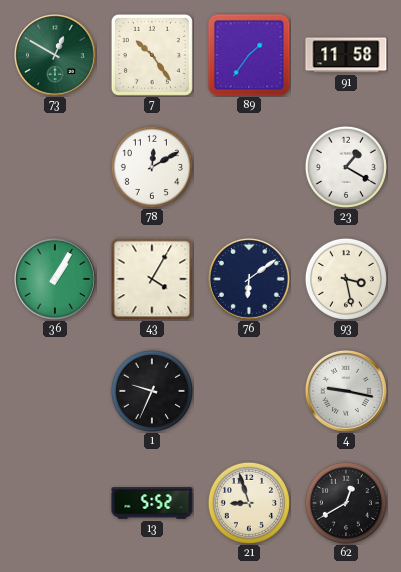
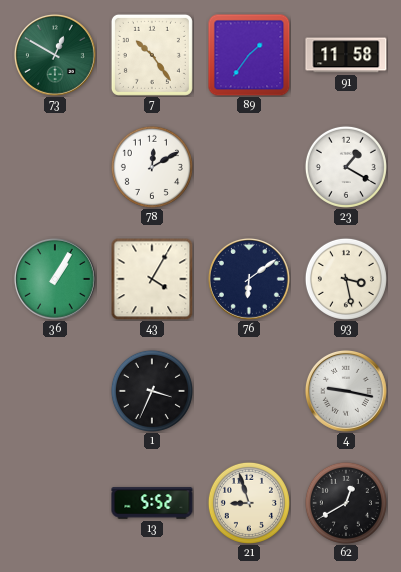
1: 9:34 -> 3:34
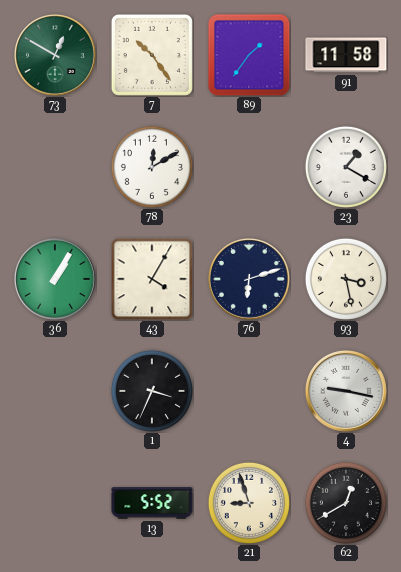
76: 6:09 -> 6:12
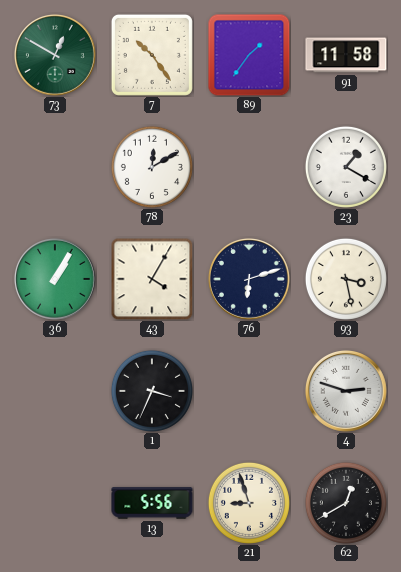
4: 9:17 -> 2:48
13: 5:52 -> 5:56
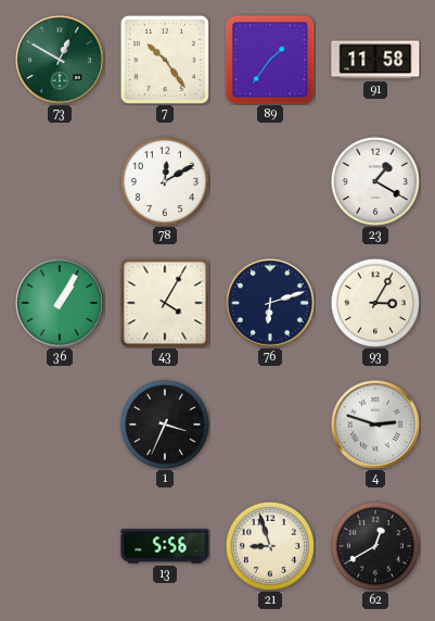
93: 3:28 -> 3:05
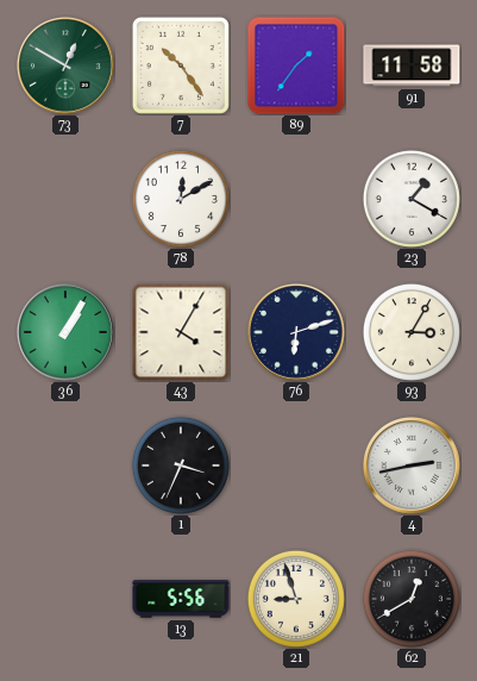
4: 2:48 -> 2:43
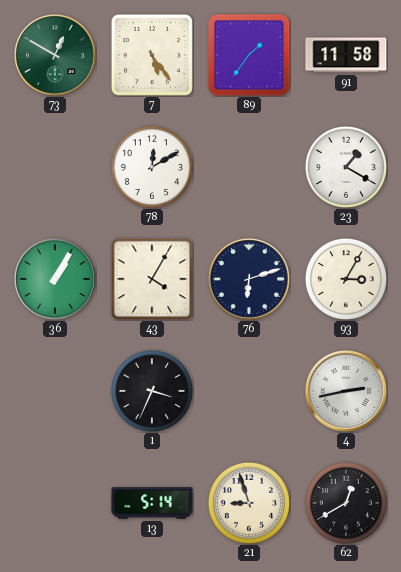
7: 10:24 -> 5:24
13: 5:56 -> 5:14
